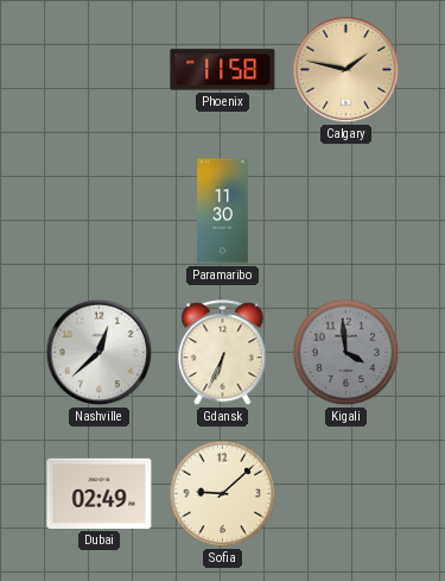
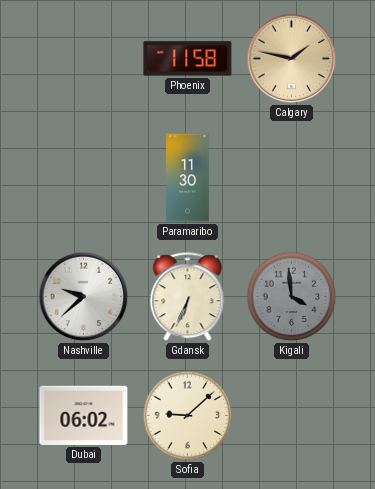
Nashville: 12:38 -> 9:38
Dubai: 02:49 -> 06:02
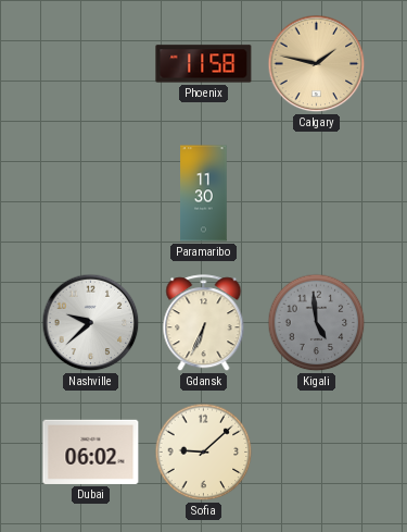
Kigali: 3:59 -> 4:59
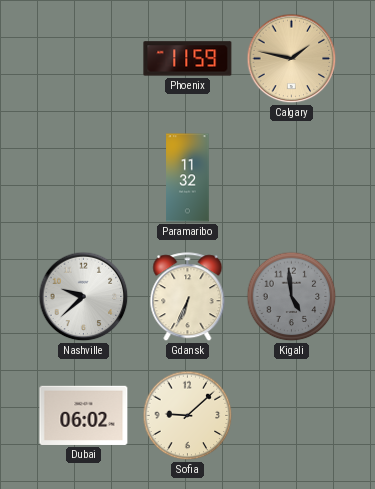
Phoenix: 11:58 -> 11:59
Paramaribo: 11:30 -> 11:32
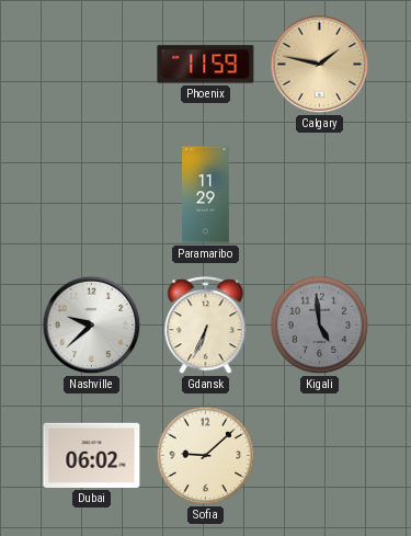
Paramaribo: 11:32 -> 11:29
